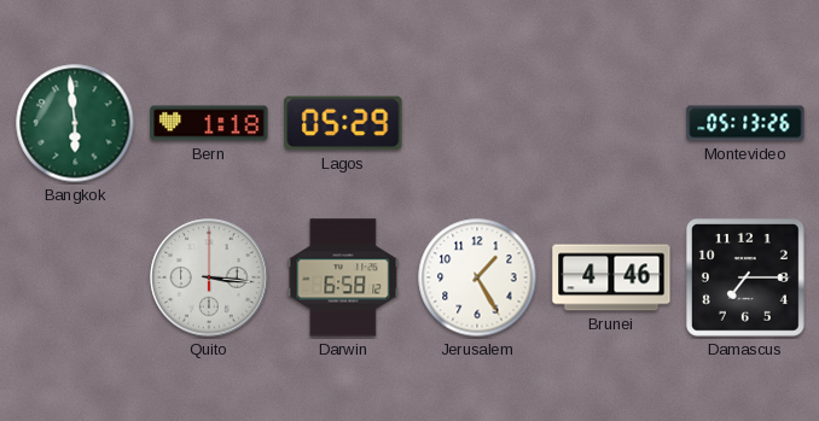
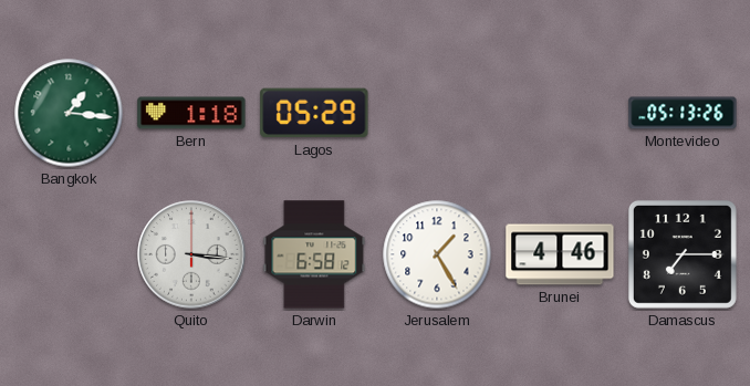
Bangkok: 5:59 -> 1:16
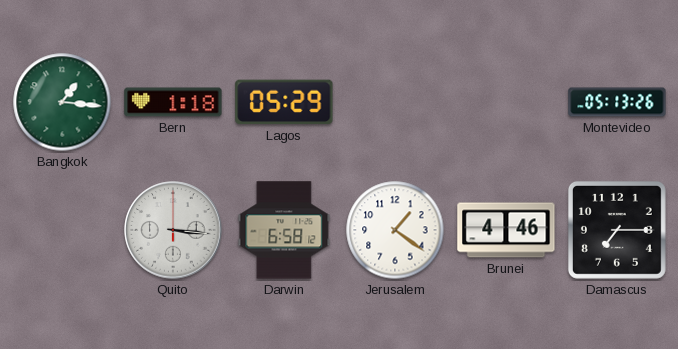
Jerusalem: 1:25 -> 1:21
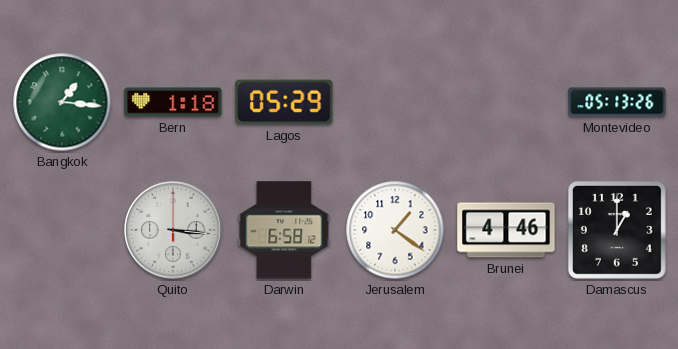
Damascus: 7:15 -> 1:00
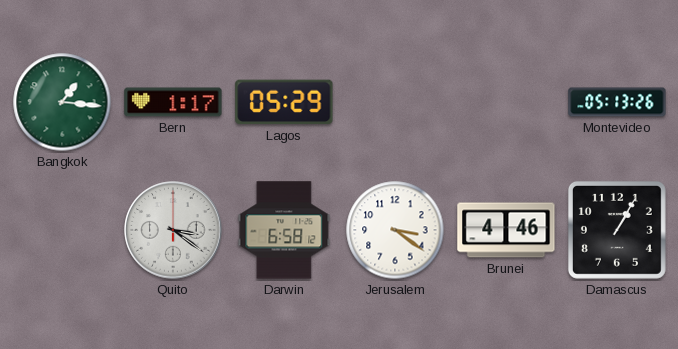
Bern: 1:18 -> 1:17
Quito: 3:16 -> 3:21
Jerusalem: 1:21 -> 3:21
Damascus: 1:00 -> 1:05
